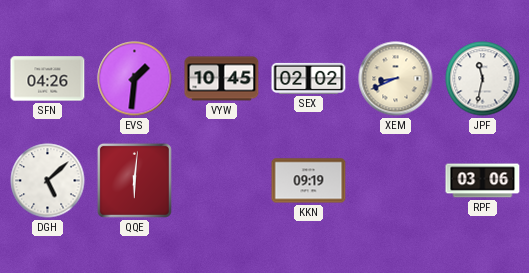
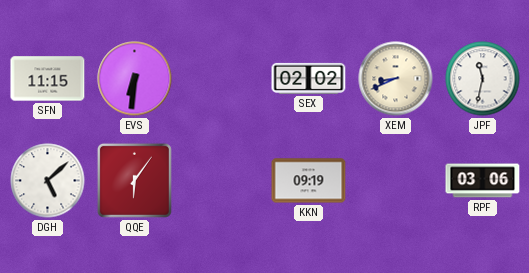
SFN: 04:26 -> 11:15
EVS: 1:31 -> 6:31
VYW: 10:45 -> none
QQE: 6:01 -> 6:06
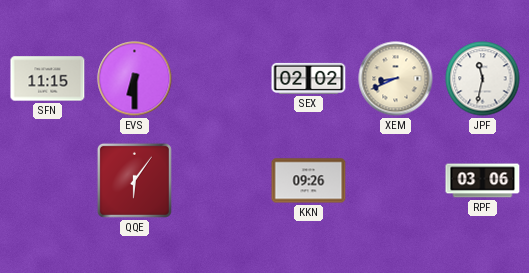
EVS: 6:31 -> 6:30
DGH: 5:08 -> none
KKN: 09:19 -> 09:26
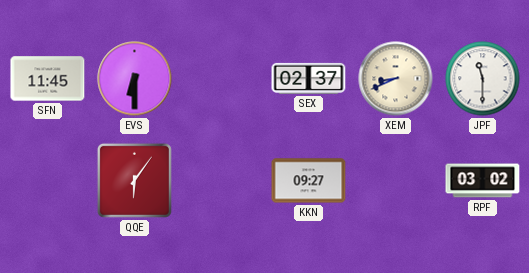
SFN: 11:15 -> 11:45
SEX: 02:02 -> 02:37
JPF: 11:32 -> 11:30
KKN: 09:26 -> 09:27
RPF: 03:06 -> 03:02
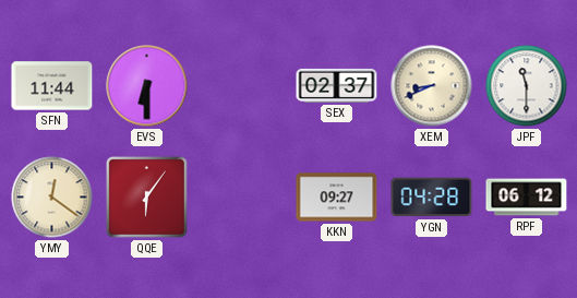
SFN: 11:45 -> 11:44
YMY: none -> 12:21
YGN: none -> 04:28
RPF: 03:02 -> 06:12
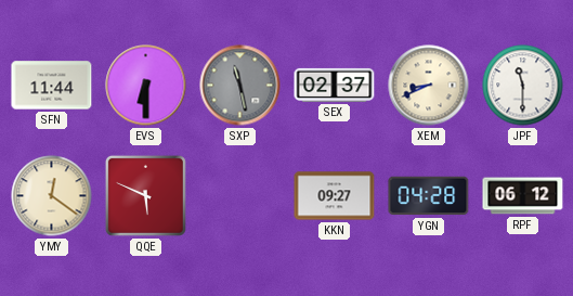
SXP: none -> 11:28
QQE: 6:06 -> 5:49
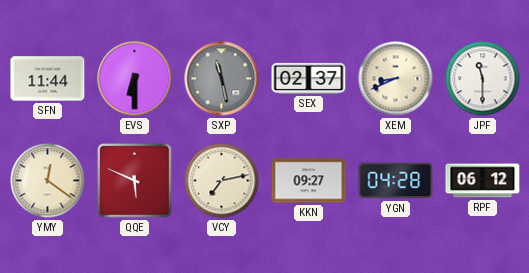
VCY: none -> 7:13
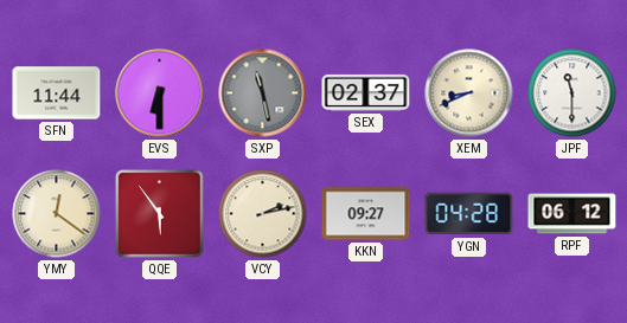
QQE: 5:49 -> 5:54
VCY: 7:13 -> 2:13
